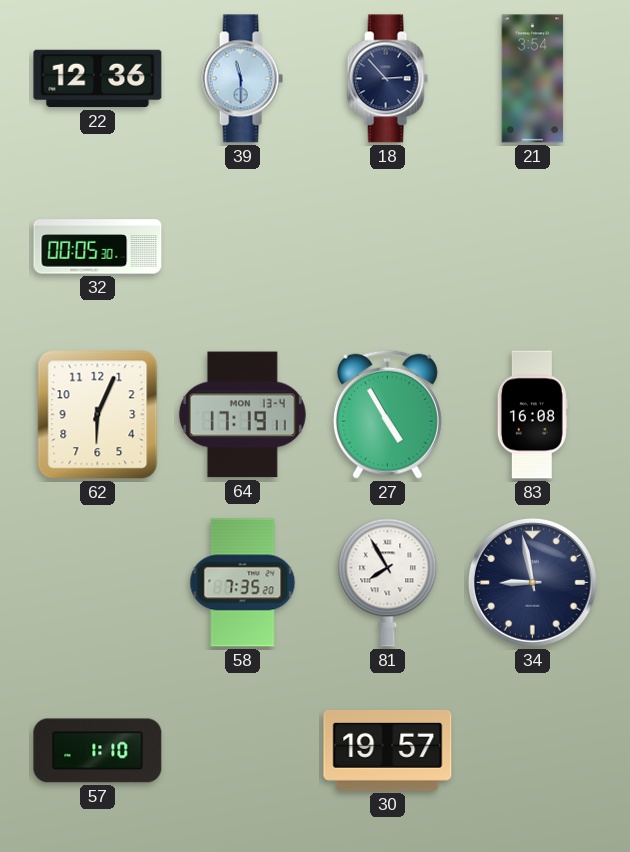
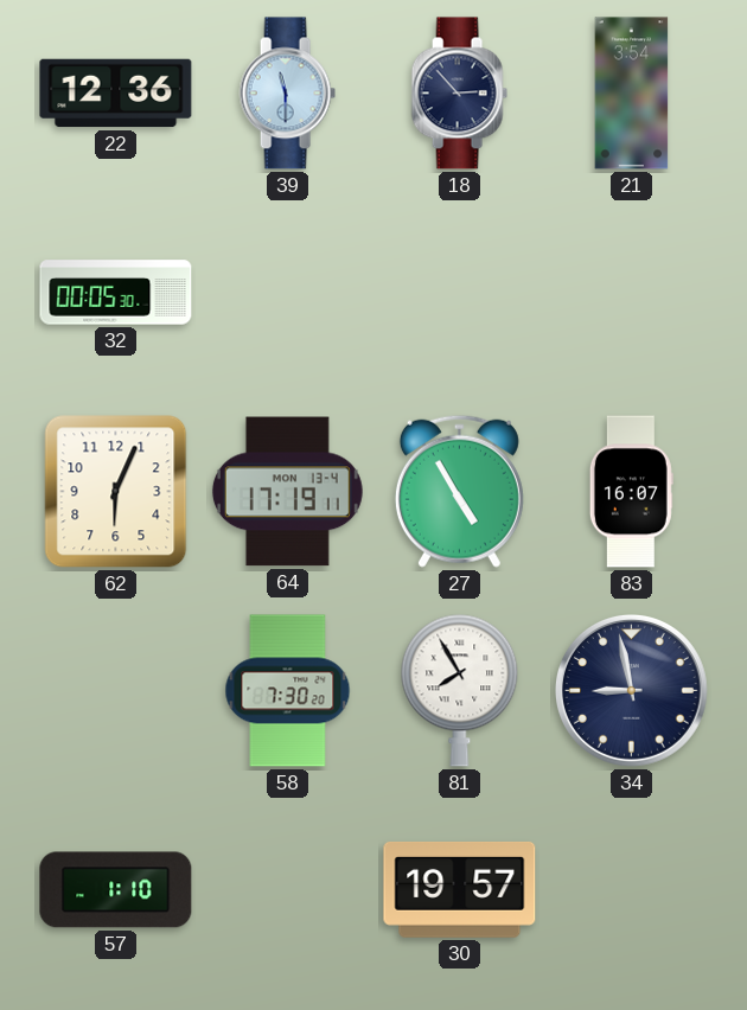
83: 16:08 -> 16:07
58: 7:35 -> 7:30
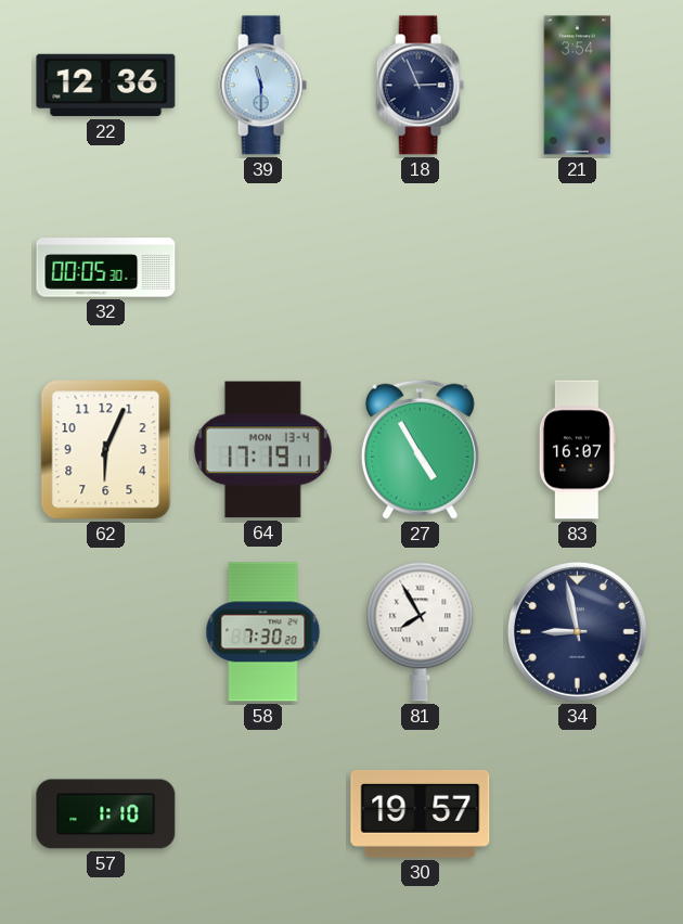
18: 2:53 -> 2:56
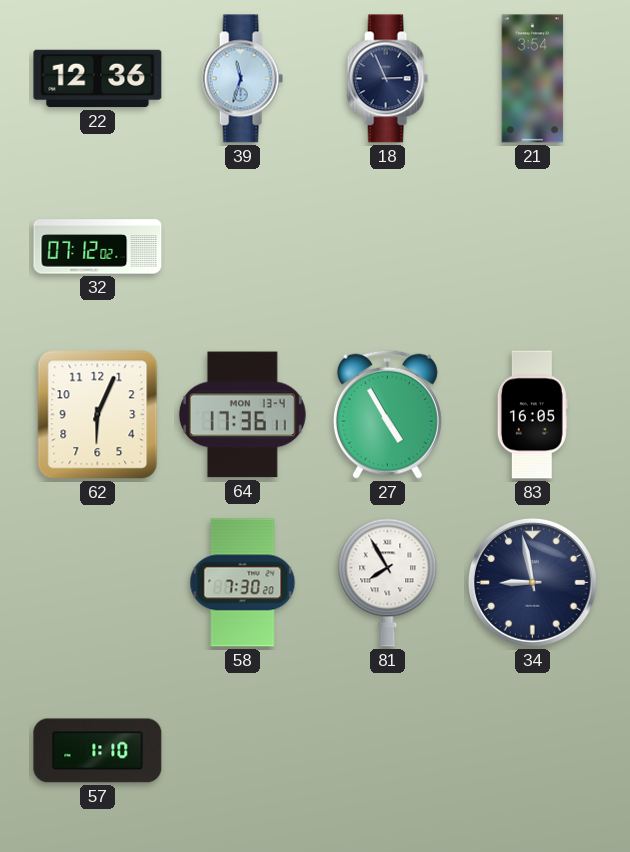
39: 11:30 -> 11:33
32: 00:05 -> 07:12
64: 17:19 -> 17:36
83: 16:07 -> 16:05
30: 19:57 -> none
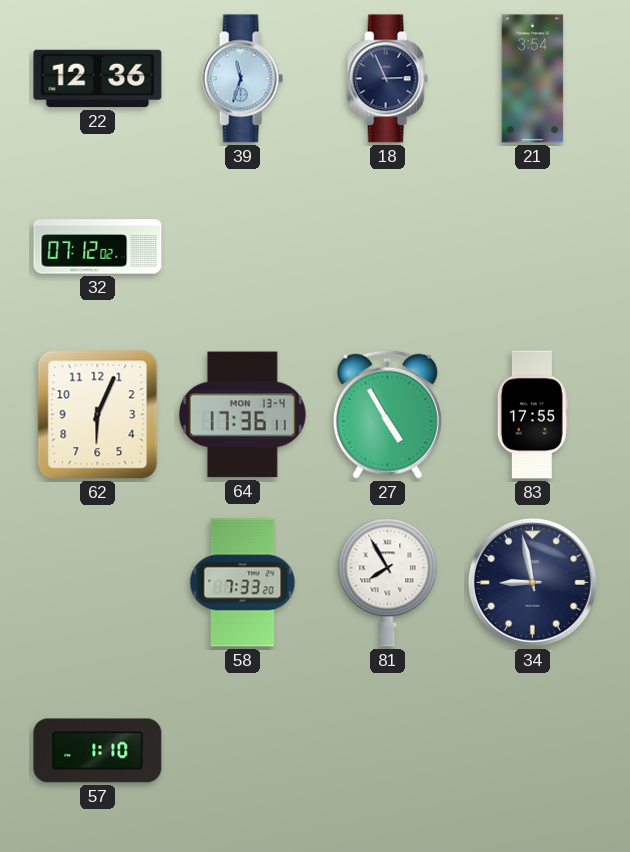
83: 16:05 -> 17:55
58: 7:30 -> 7:33
